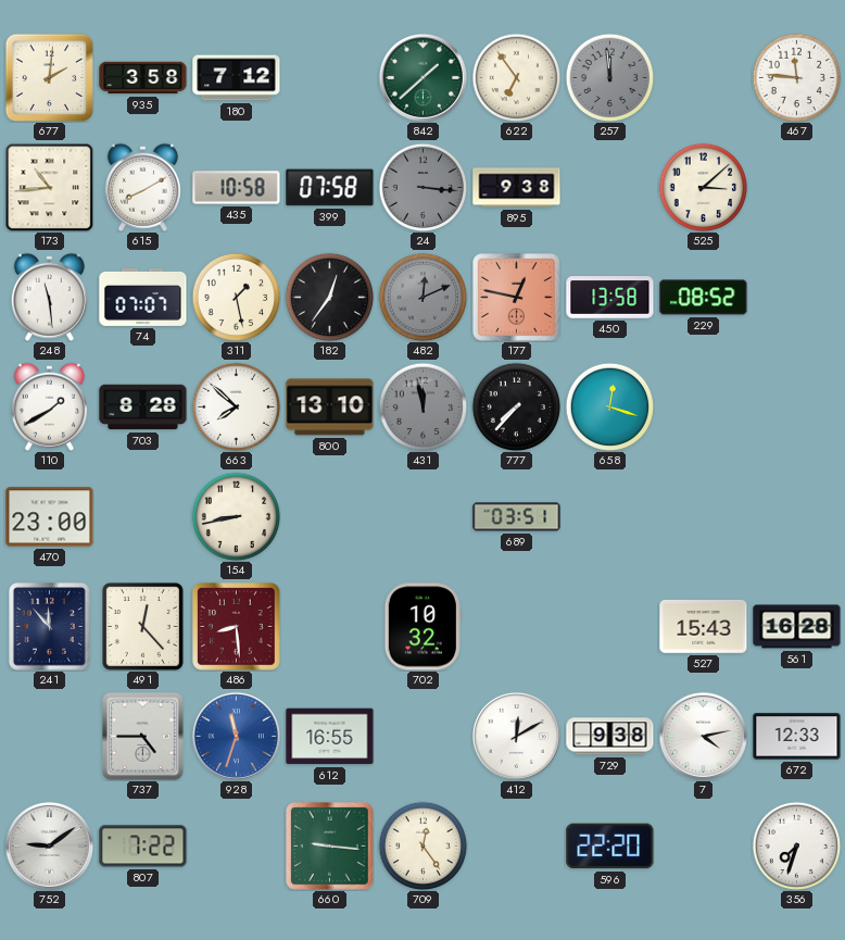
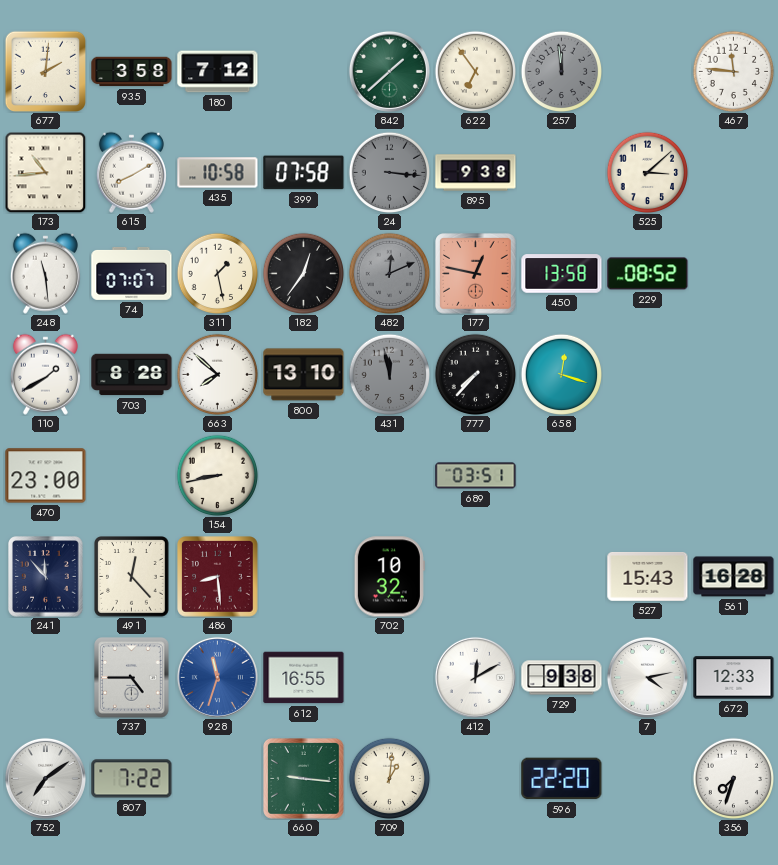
752: 9:09 -> 7:09
709: 12:24 -> 1:01
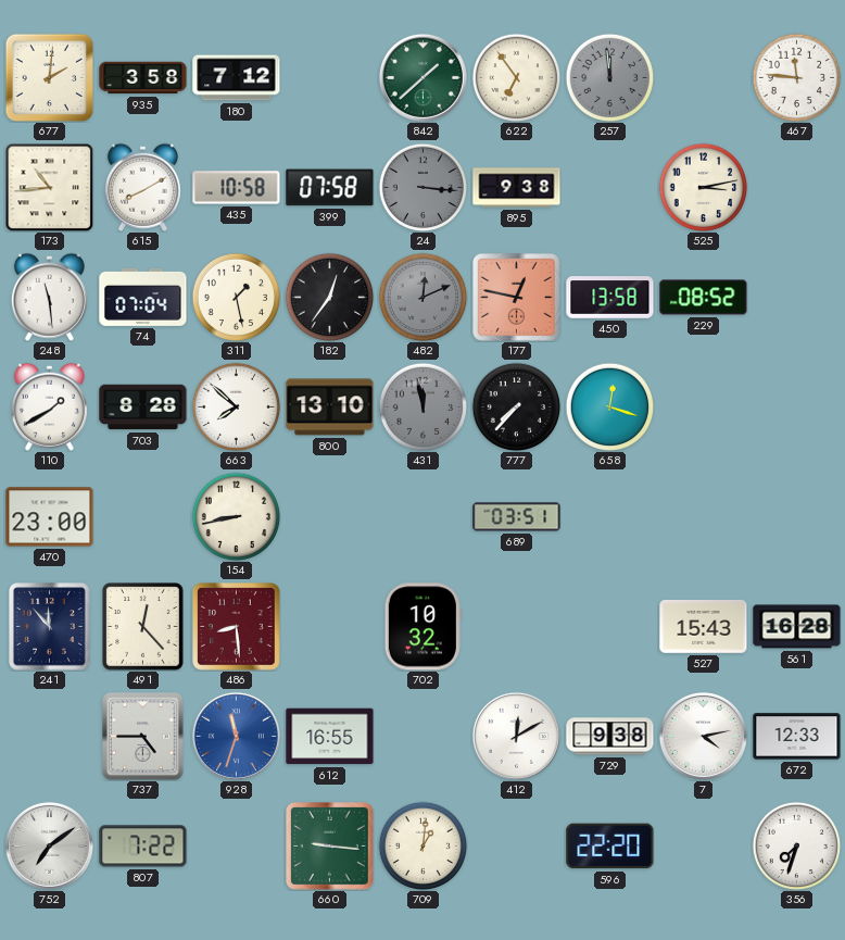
525: 3:08 -> 3:13
74: 07:07 -> 07:04
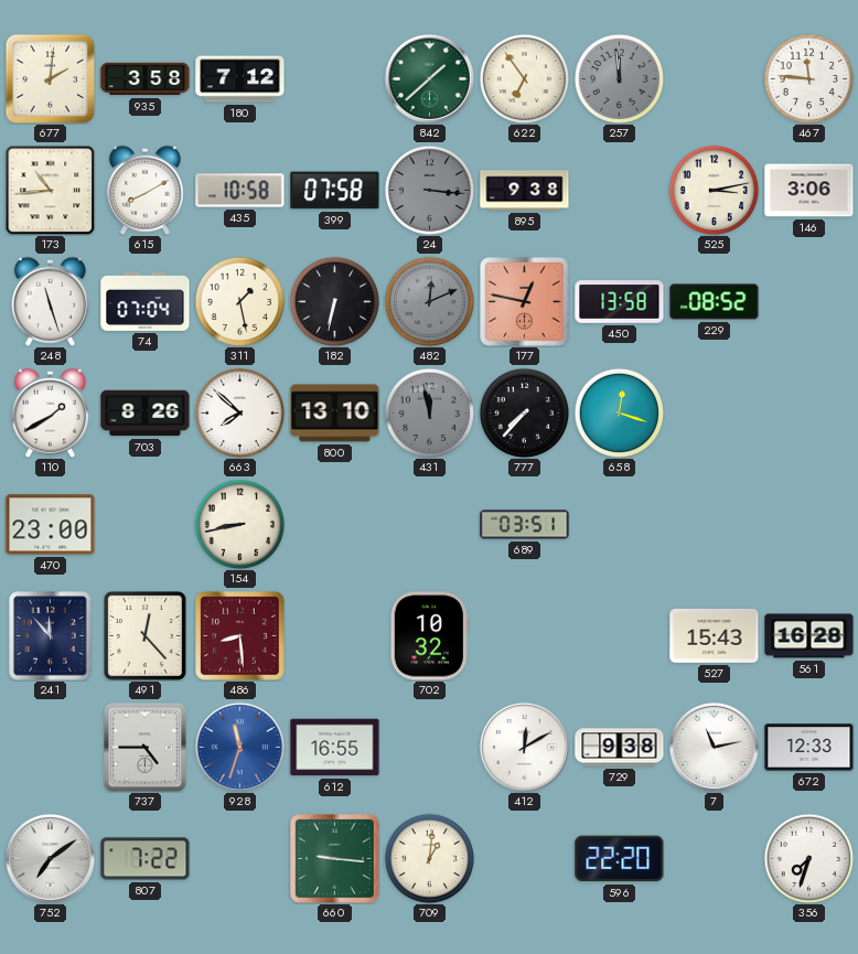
146: none -> 3:06
248: 11:29 -> 11:27
182: 12:36 -> 6:32
703: 8:28 -> 8:26
7: 4:13 -> 11:13
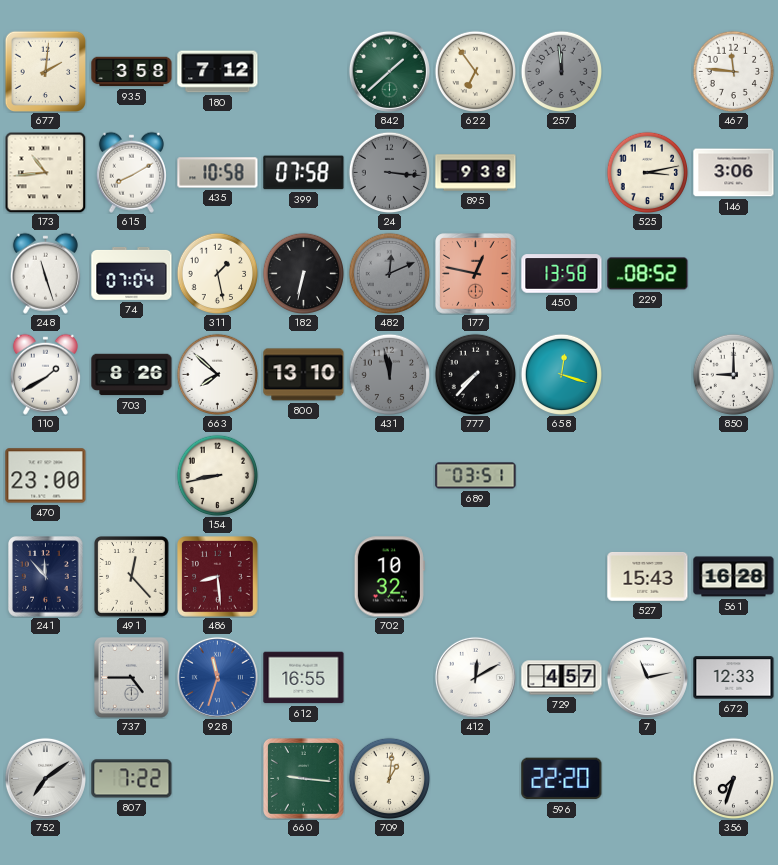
850: none -> 9:00
729: 9:38 -> 4:57
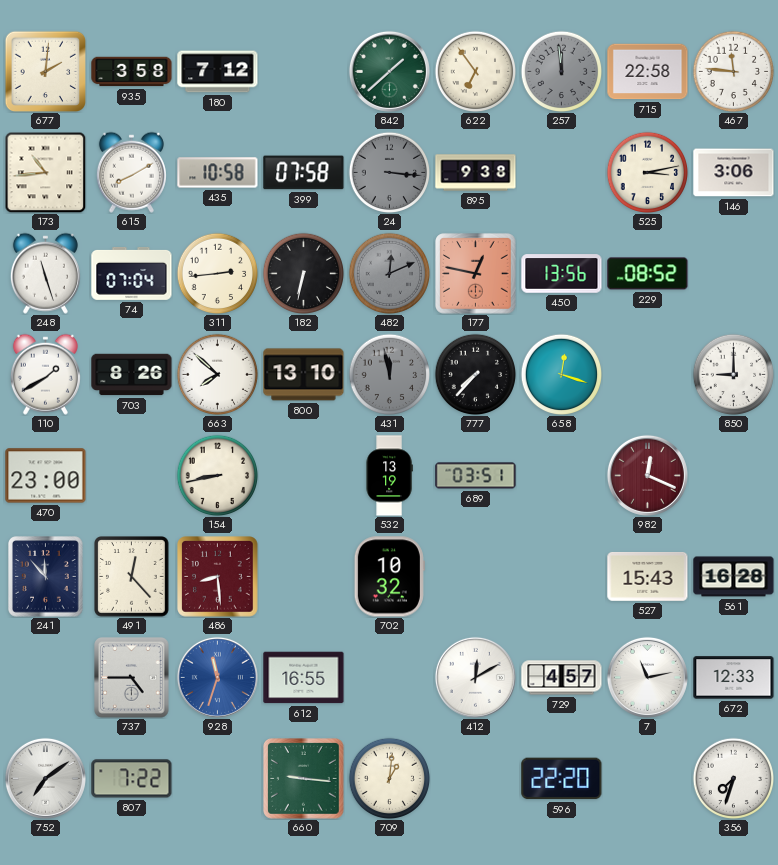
715: none -> 22:58
311: 1:28 -> 2:44
450: 13:58 -> 13:56
532: none -> 13:19
982: none -> 12:19
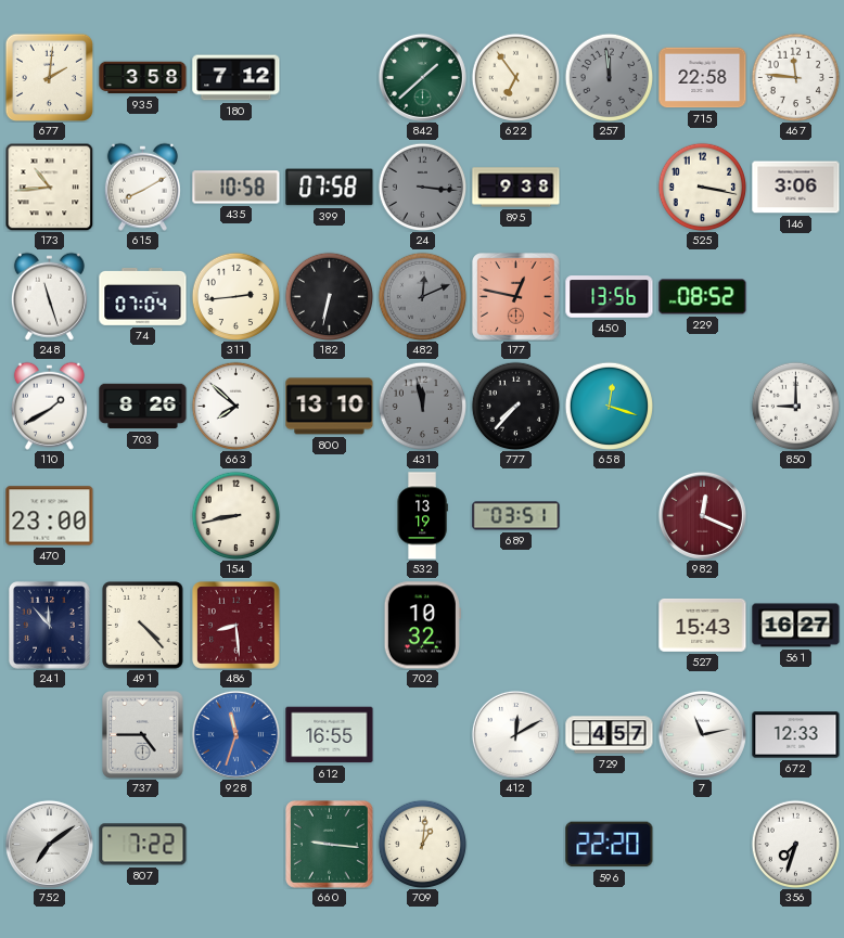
525: 3:13 -> 3:17
491: 12:23 -> 4:23
561: 16:28 -> 16:27
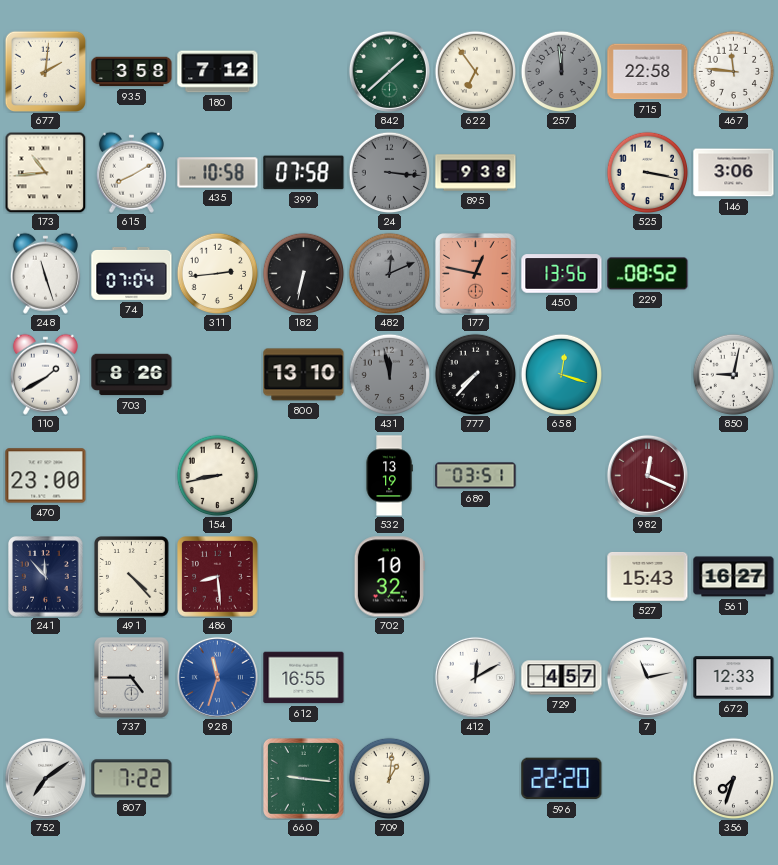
663: 7:52 -> none
850: 9:00 -> 9:02
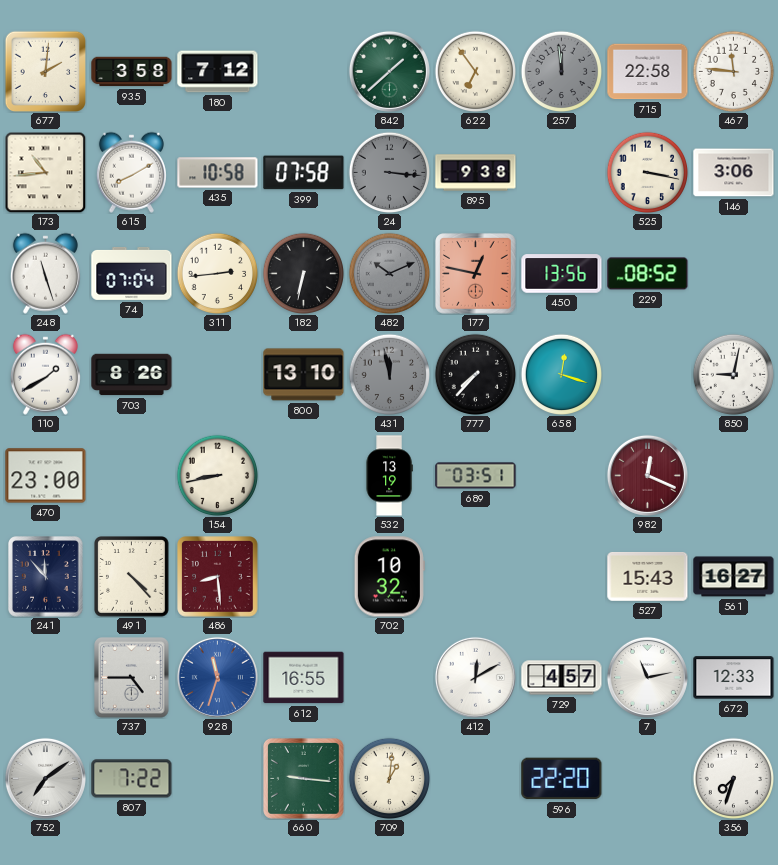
482: 12:11 -> 10:11
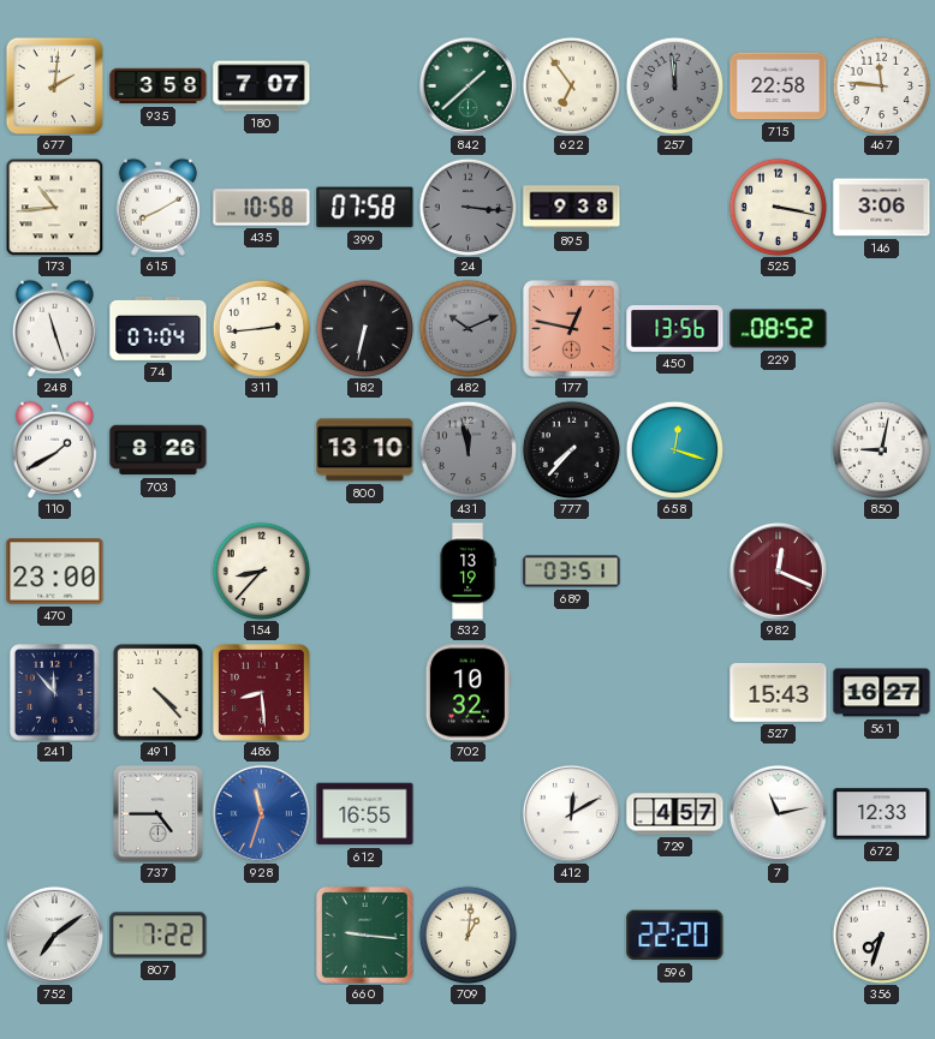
180: 7:12 -> 7:07
154: 8:43 -> 8:37
